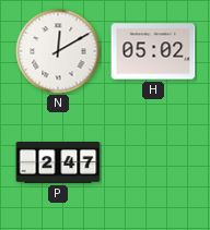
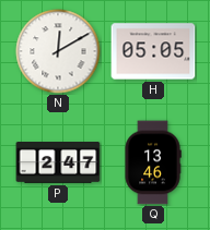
H: 05:02 -> 05:05
Q: none -> 13:46
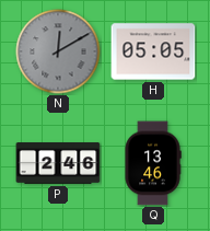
N dial: white -> grey
P: 2:47 -> 2:46
